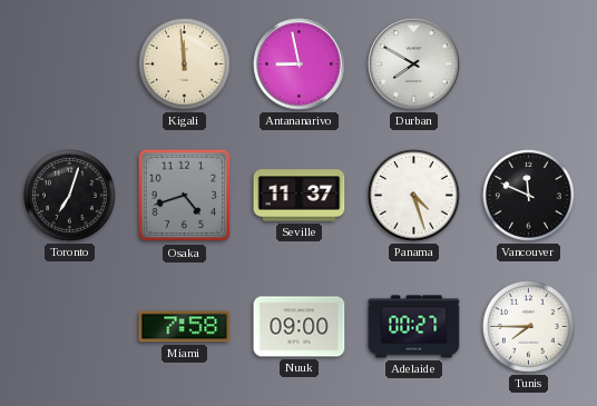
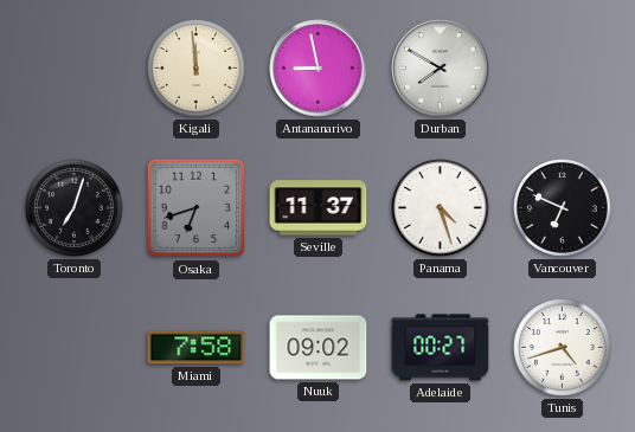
Osaka: 4:42 -> 6:42
Vancouver: 11:49 -> 6:49
Nuuk: 09:00 -> 09:02
Tunis: 7:45 -> 4:42
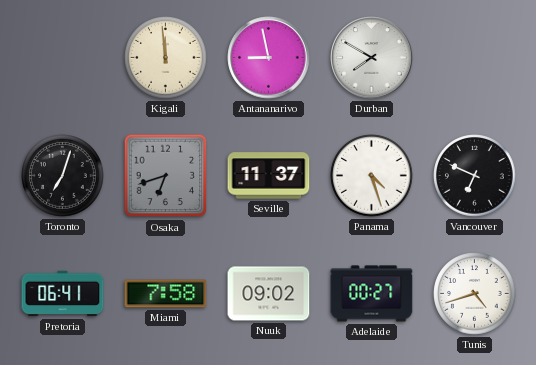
Pretoria: none -> 06:41
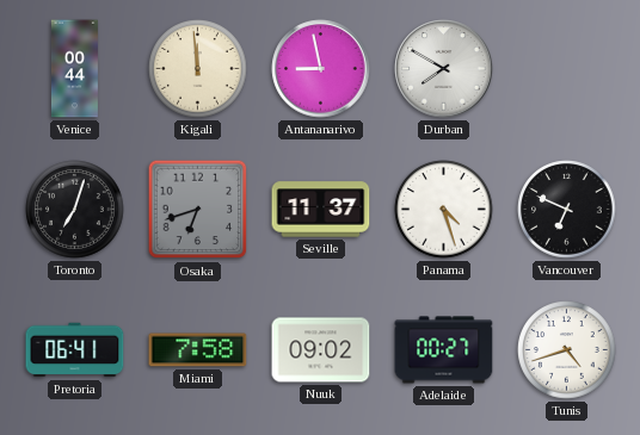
Venice: none -> 00:44
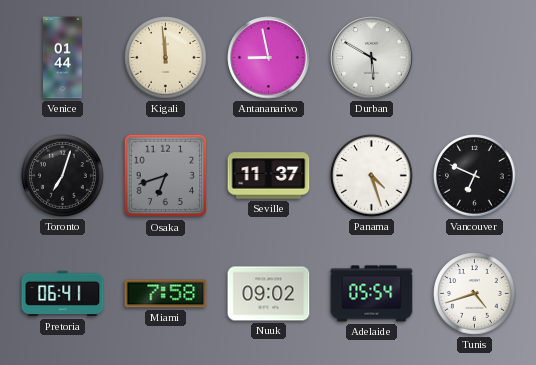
Venice: 00:44 -> 01:44
Durban: 7:50 -> 5:50
Adelaide: 00:27 -> 05:54
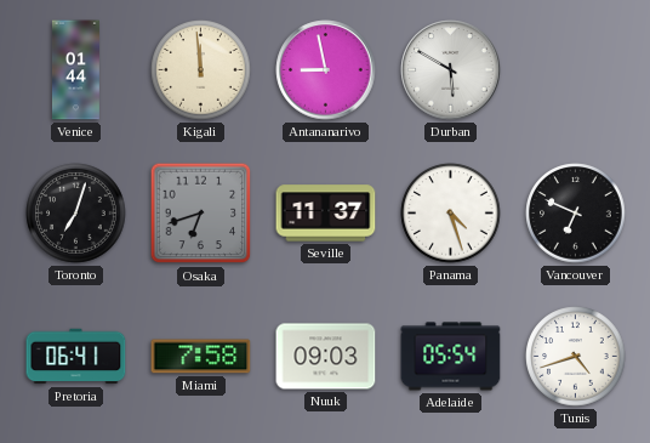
Nuuk: 09:02 -> 09:03
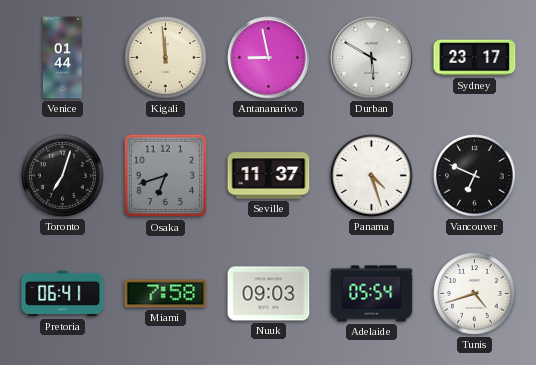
Sydney: none -> 23:17
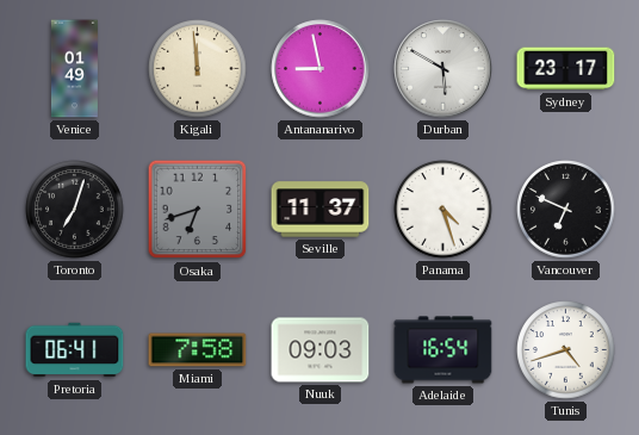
Venice: 01:44 -> 01:49
Adelaide: 05:54 -> 16:54
